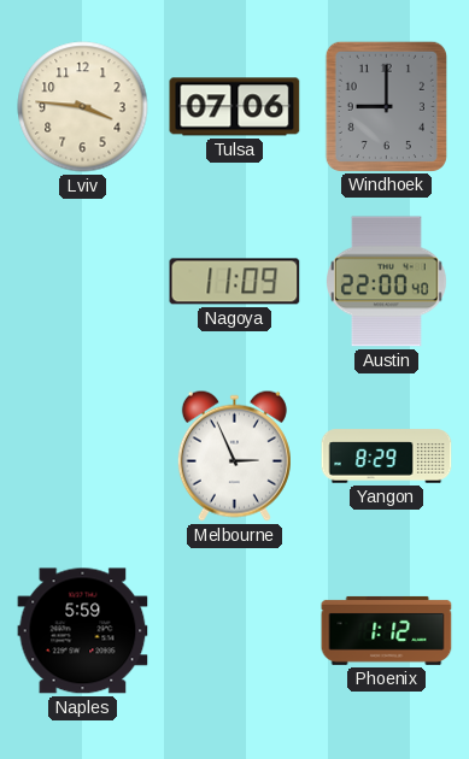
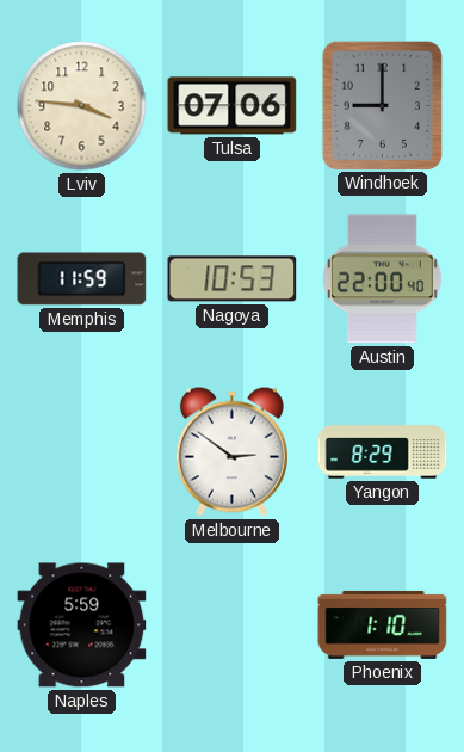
Memphis: none -> 11:59
Nagoya: 11:09 -> 10:53
Melbourne: 2:56 -> 2:51
Phoenix: 1:12 -> 1:10
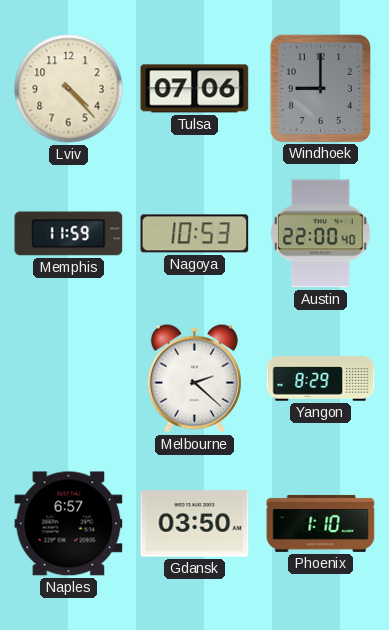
Lviv: 3:46 -> 4:23
Melbourne: 2:51 -> 2:22
Naples: 5:59 -> 6:57
Gdansk: none -> 03:50
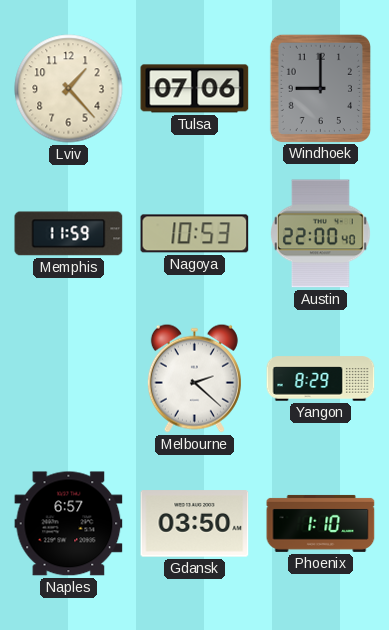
Lviv: 4:23 -> 1:23
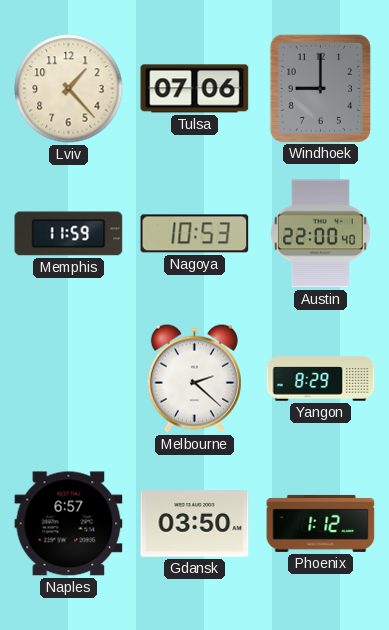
Phoenix: 1:10 -> 1:12
